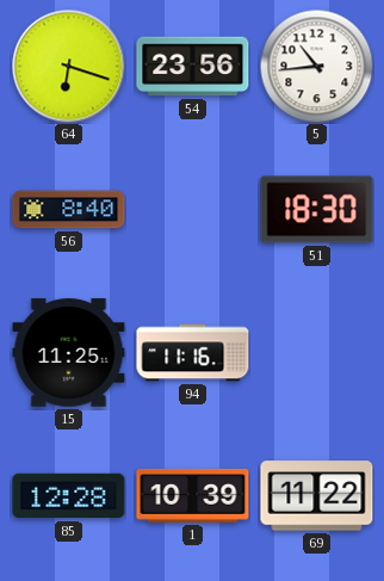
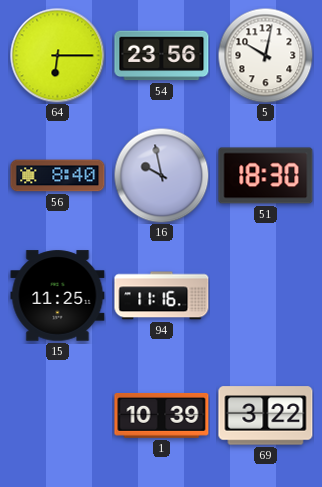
64: 6:18 -> 6:15
5: 10:44 -> 10:02
16: none -> 9:58
85: 12:28 -> none
69: 11:22 -> 3:22
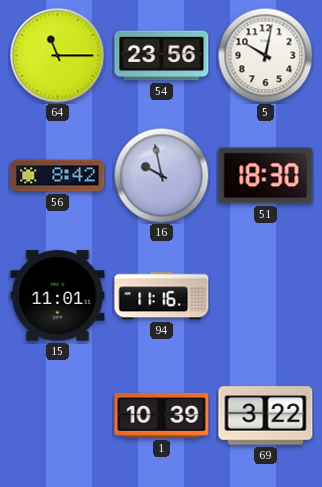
64: 6:15 -> 11:15
56: 8:40 -> 8:42
15: 11:25 -> 11:01
